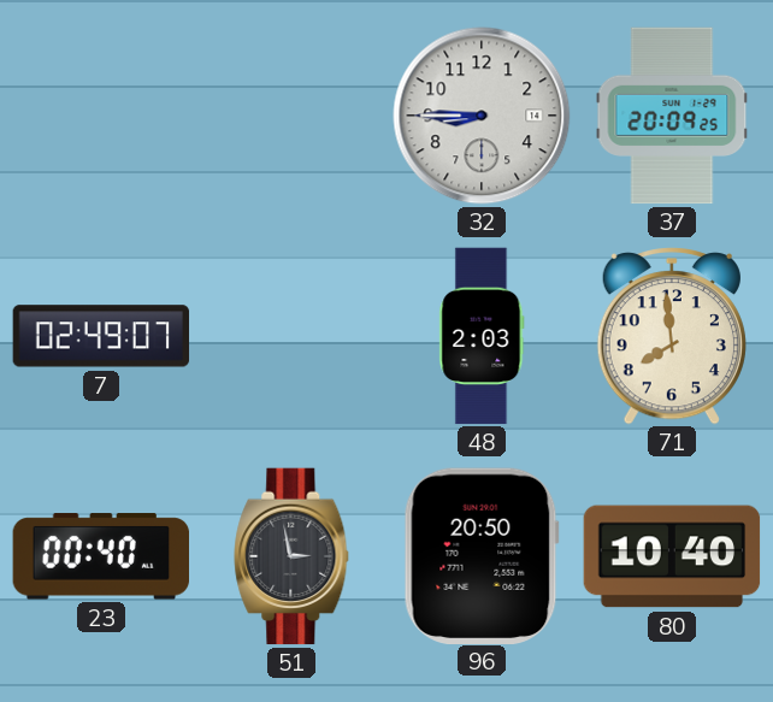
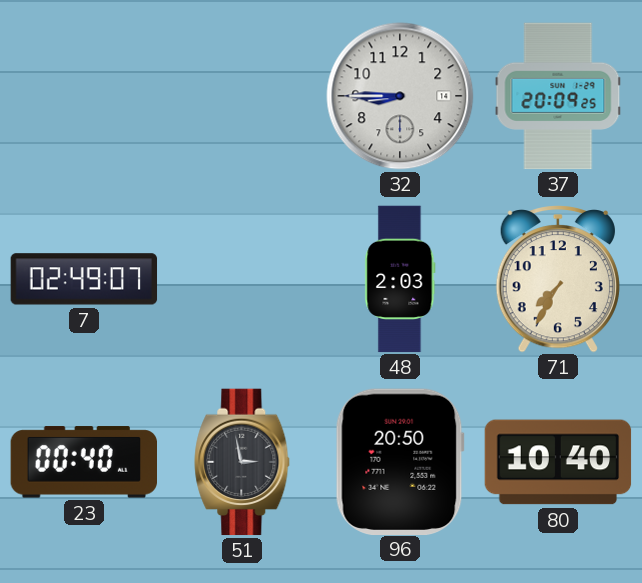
71: 7:59 -> 7:35
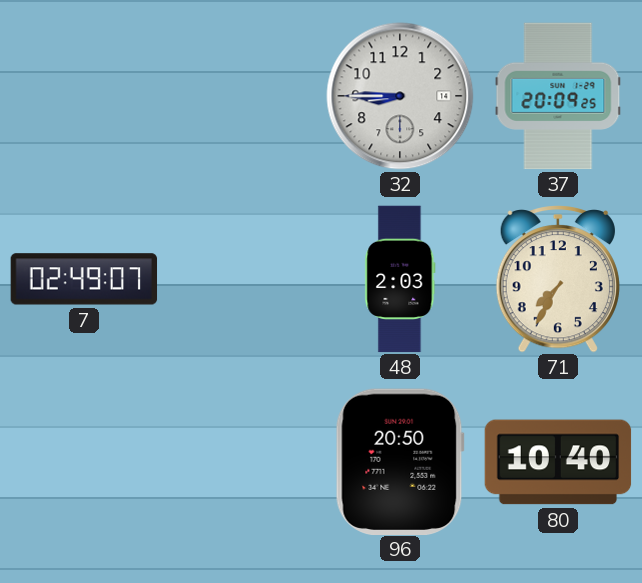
23: 00:40 -> none
51: 2:58 -> none
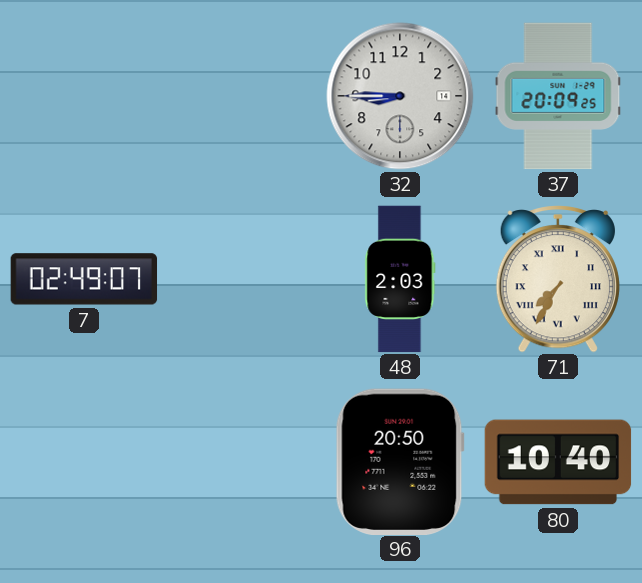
71 numerals: Arabic -> Roman
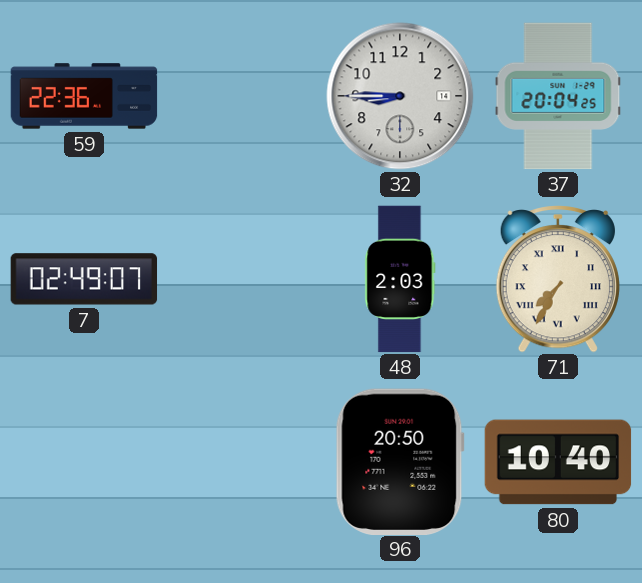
59: none -> 22:36
37: 20:09 -> 20:04
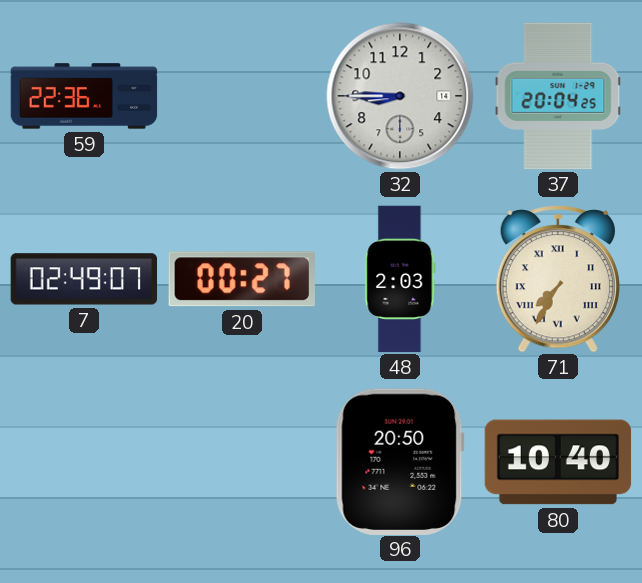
20: none -> 00:27
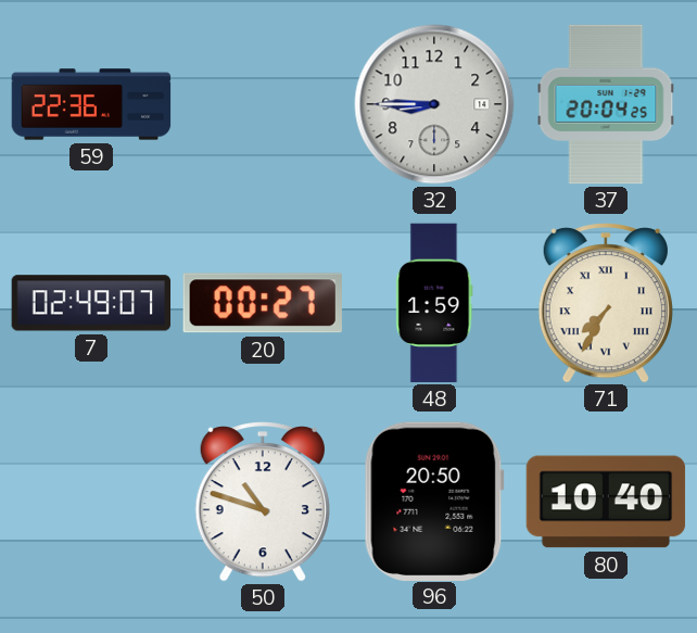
48: 2:03 -> 1:59
50: none -> 10:48
